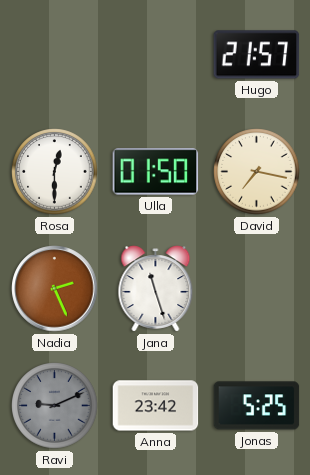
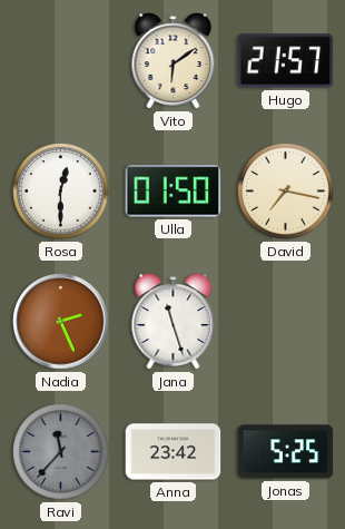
Vito: none -> 6:09
Ravi: 9:11 -> 11:37
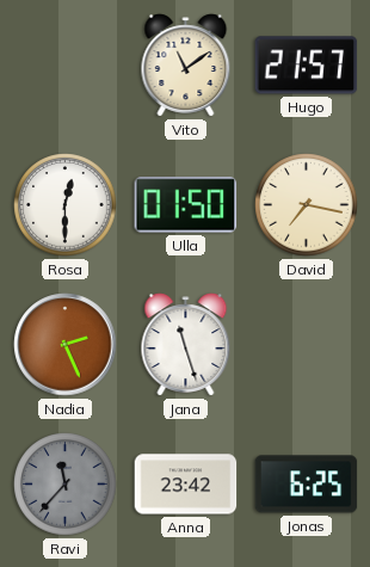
Vito: 6:09 -> 11:09
Jonas: 5:25 -> 6:25
